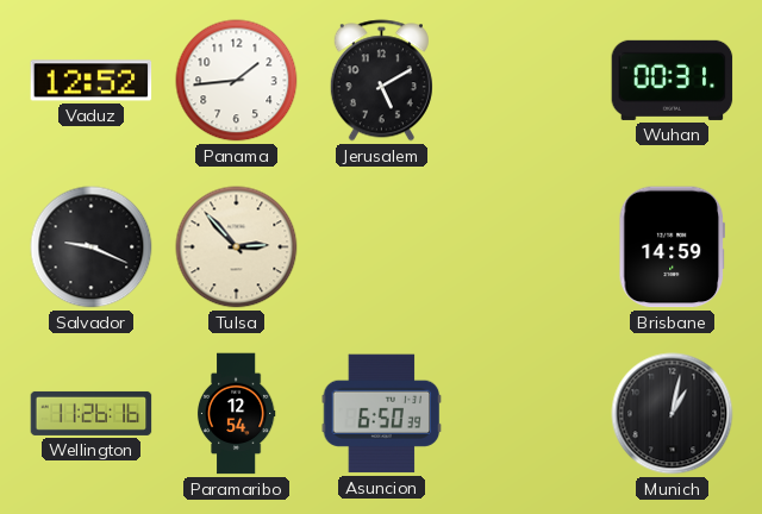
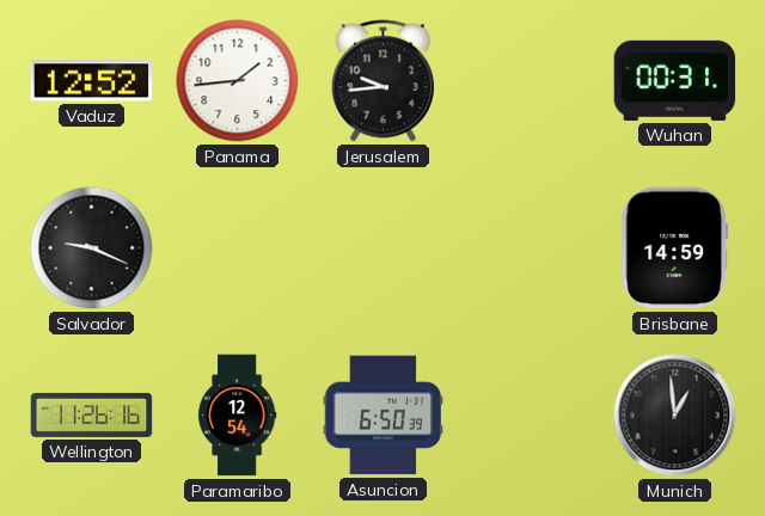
Jerusalem: 5:10 -> 9:44
Tulsa: 2:53 -> none
Munich: 1:02 -> 12:59
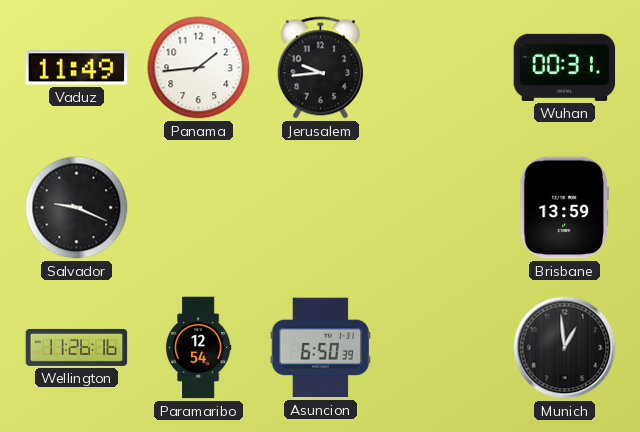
Vaduz: 12:52 -> 11:49
Brisbane: 14:59 -> 13:59
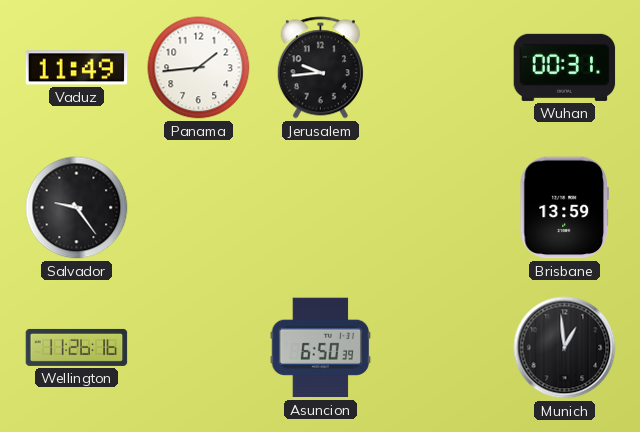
Salvador: 9:19 -> 9:24
Paramaribo: 12:54 -> none
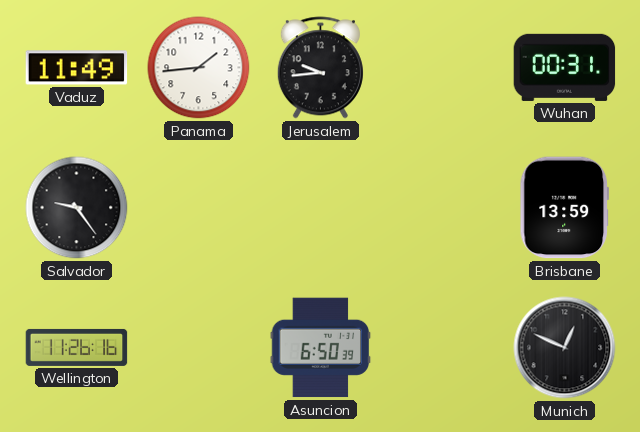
Munich: 12:59 -> 12:49
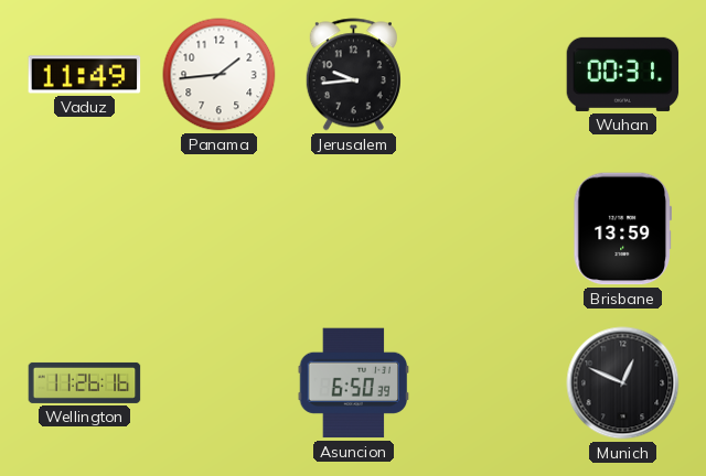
Salvador: 9:24 -> none
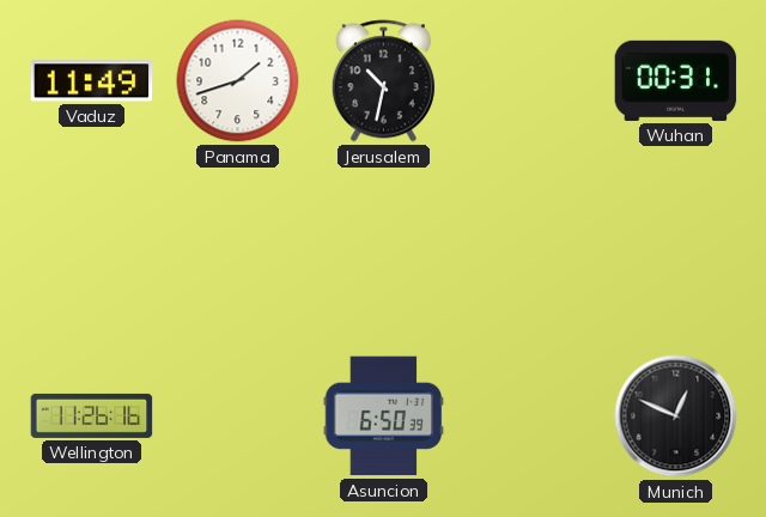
Panama: 1:44 -> 1:42
Jerusalem: 9:44 -> 10:32
Brisbane: 13:59 -> none
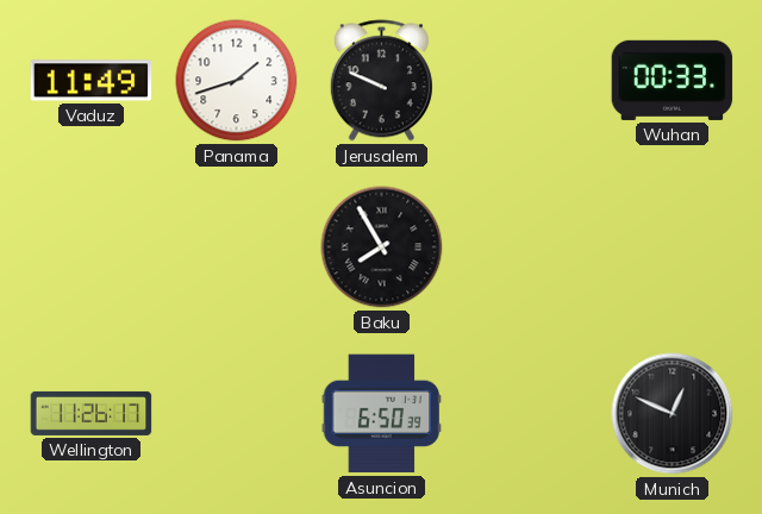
Jerusalem: 10:32 -> 9:49
Wuhan: 00:31 -> 00:33
Baku: none -> 7:55
Wellington: 11:26:16 -> 11:26:17
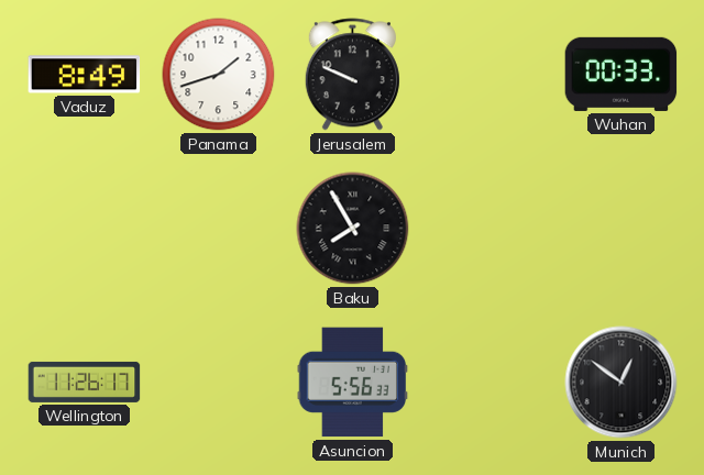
Vaduz: 11:49 -> 8:49
Asuncion: 6:50 -> 5:56
Munich: 12:49 -> 12:51
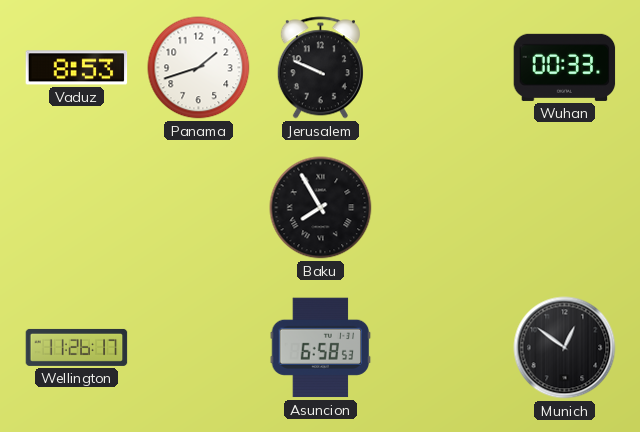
Vaduz: 8:49 -> 8:53
Asuncion: 5:56 -> 6:58
